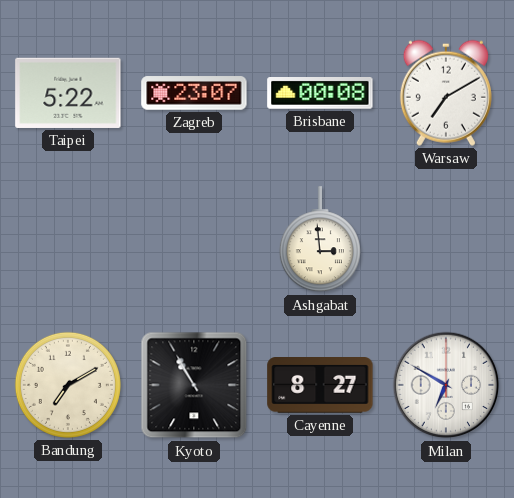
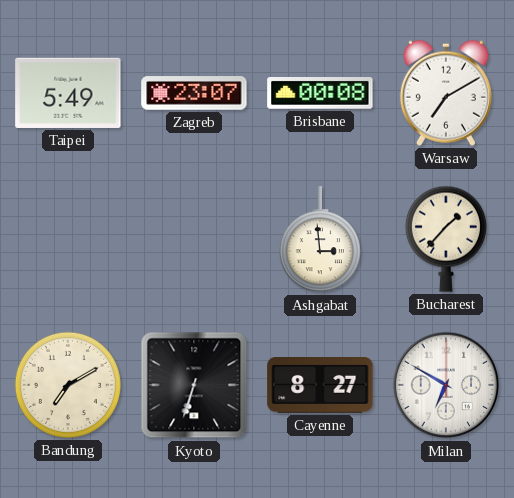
Taipei: 5:22 -> 5:49
Bucharest: none -> 1:37
Kyoto: 10:55 -> 6:33
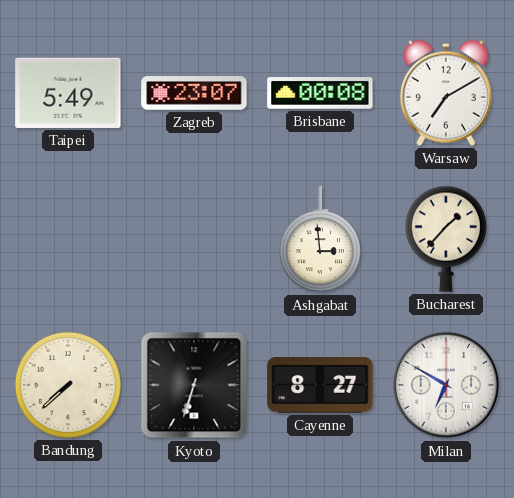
Bandung: 7:10 -> 7:38
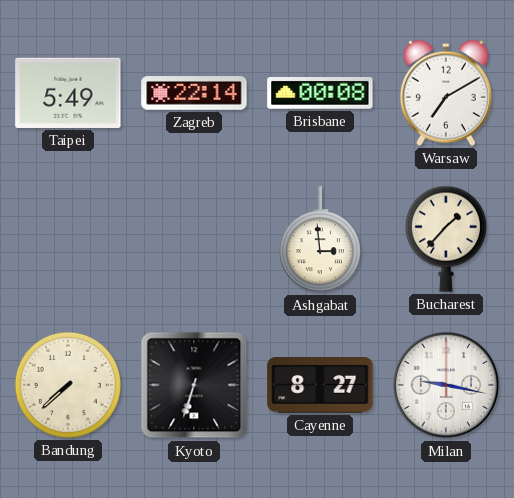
Zagreb: 23:07 -> 22:14
Milan: 6:50 -> 9:17
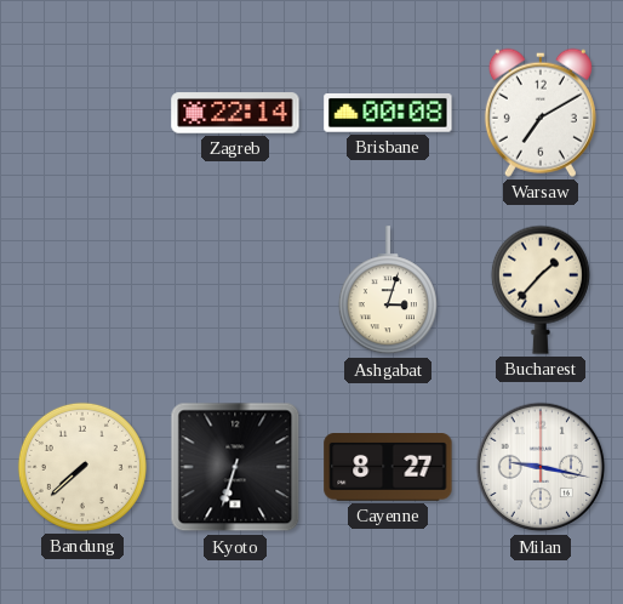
Taipei: 5:49 -> none
Ashgabat: 2:59 -> 3:03
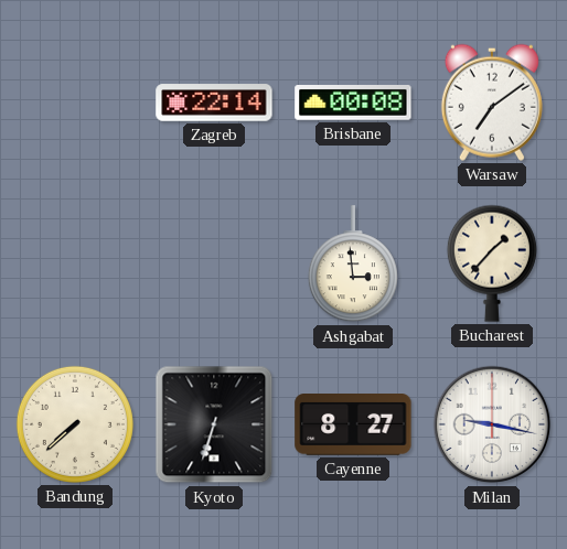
Warsaw: 7:10 -> 7:09
Ashgabat: 3:03 -> 2:59
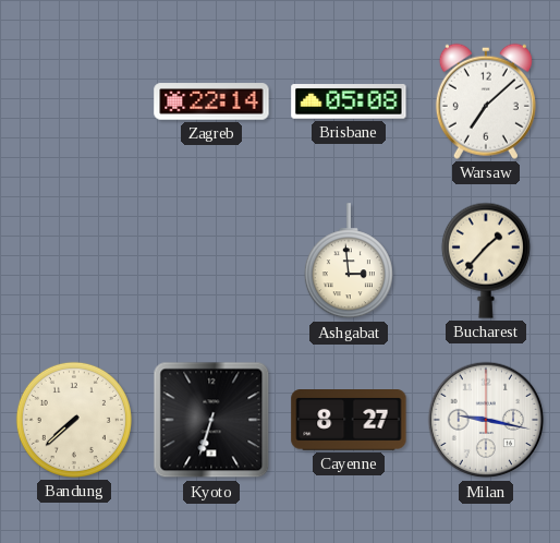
Brisbane: 00:08 -> 05:08
Warsaw: 7:09 -> 7:08
